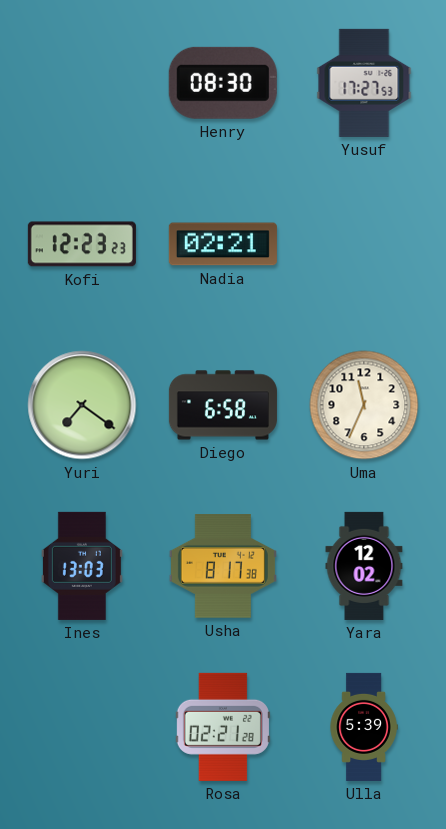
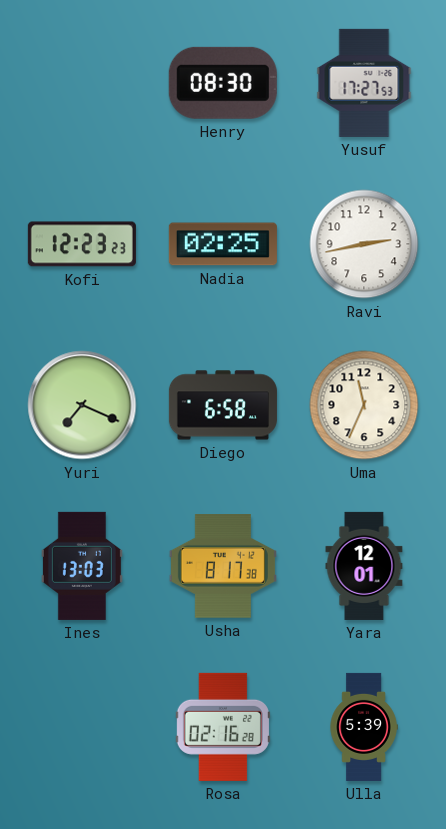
Nadia: 02:21 -> 02:25
Ravi: none -> 2:43
Yuri: 7:21 -> 7:19
Yara: 12:02 -> 12:01
Rosa: 02:21 -> 02:16
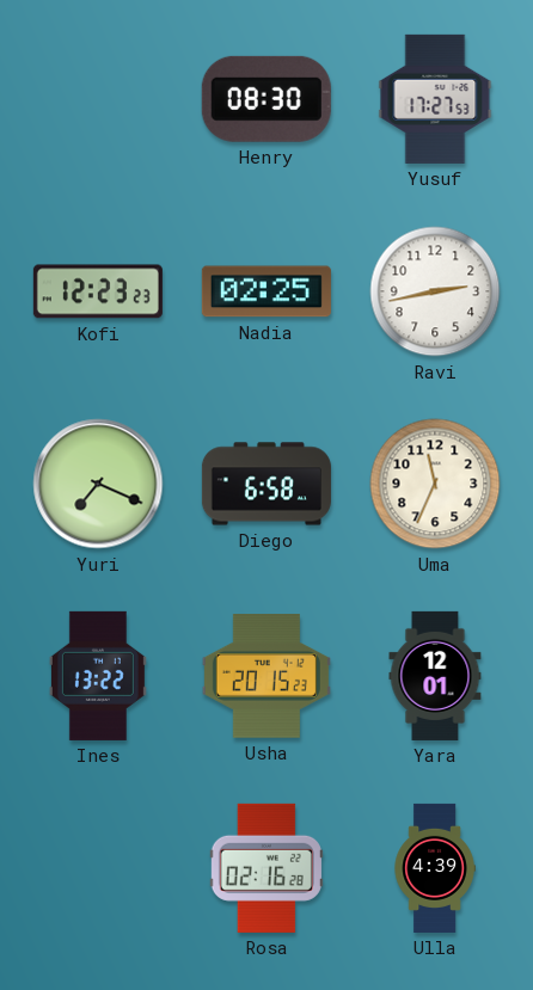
Ines: 13:03 -> 13:22
Usha: 8:17 -> 20:15
Ulla: 5:39 -> 4:39
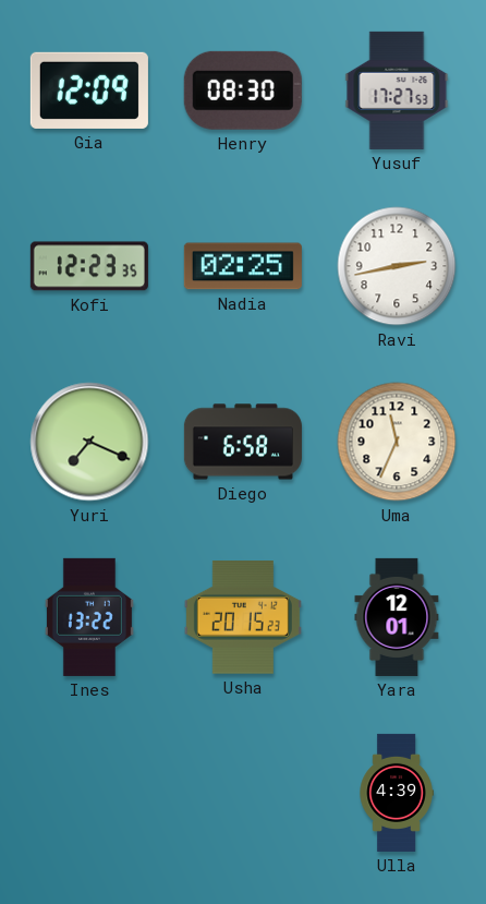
Gia: none -> 12:09
Kofi: 12:23:23 -> 12:23:35
Rosa: 02:16 -> none
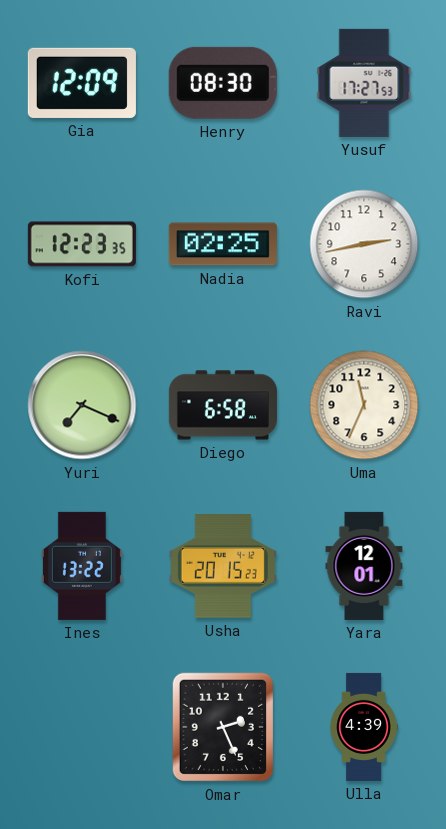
Omar: none -> 2:26
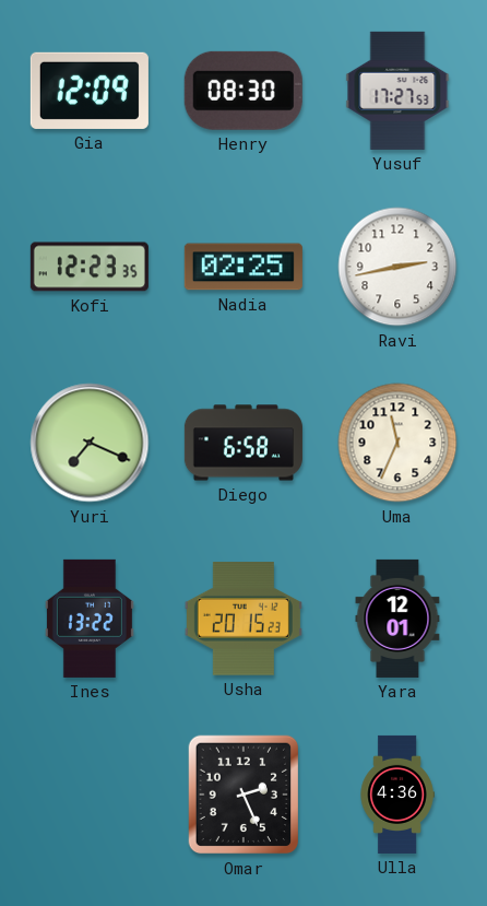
Ulla: 4:39 -> 4:36
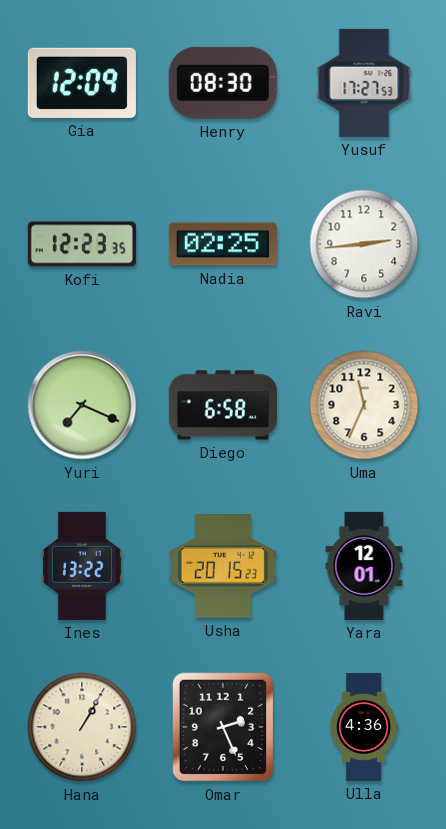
Ravi: 2:43 -> 2:44
Hana: none -> 1:05
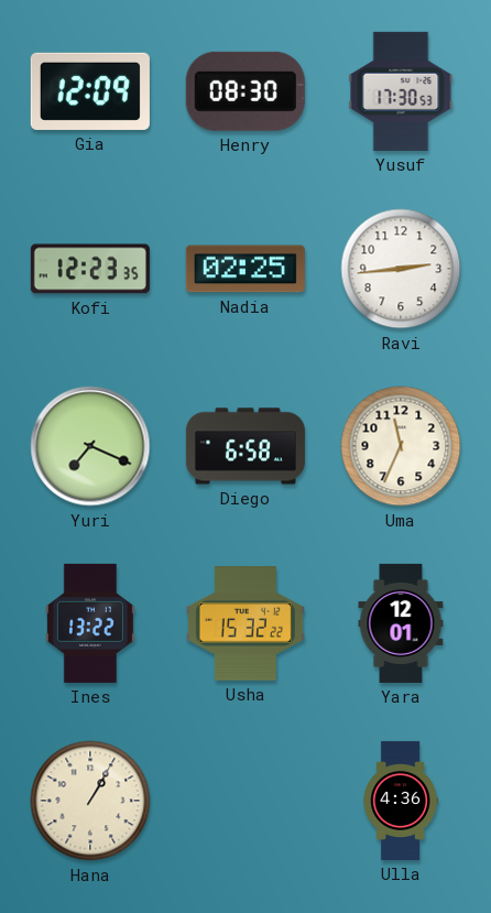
Yusuf: 17:27 -> 17:30
Usha: 20:15 -> 15:32
Omar: 2:26 -> none
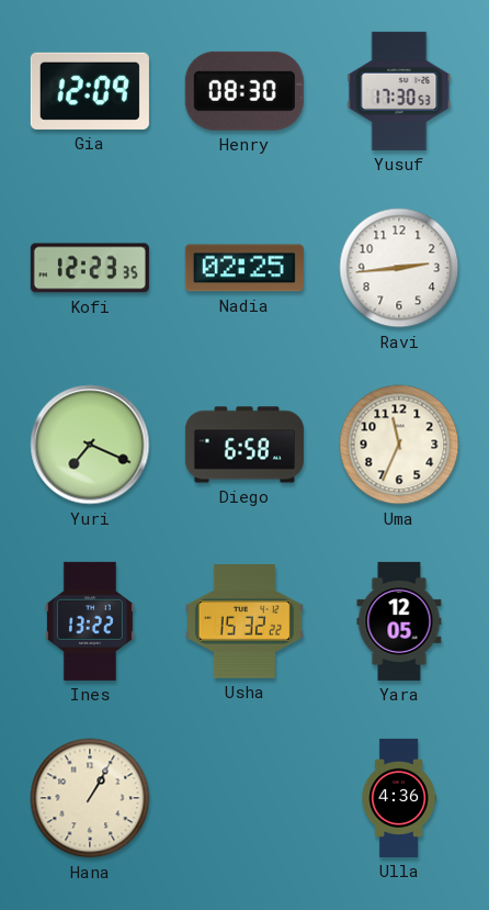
Yara: 12:01 -> 12:05
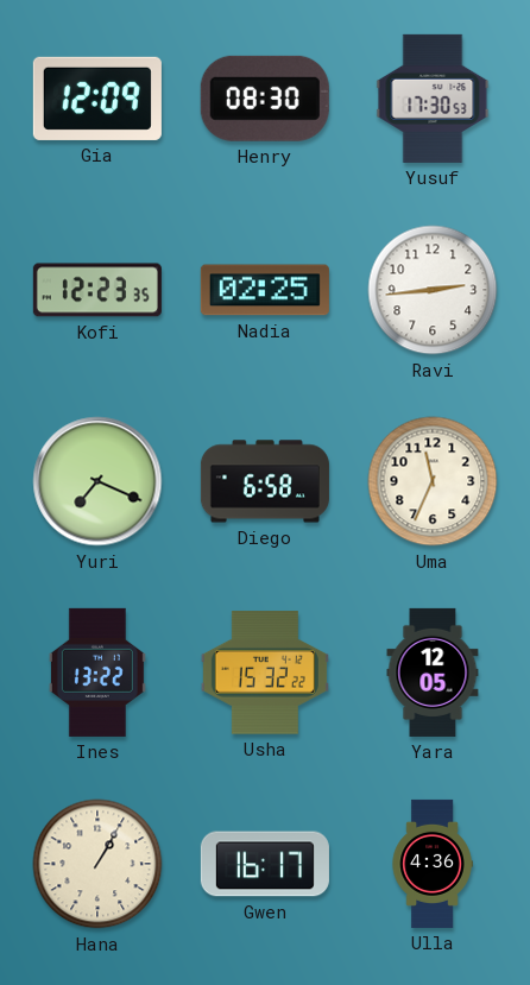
Gwen: none -> 16:17
